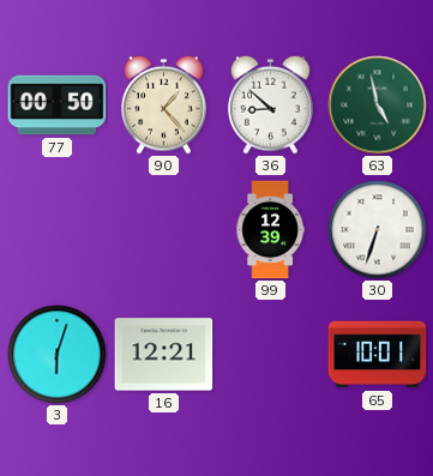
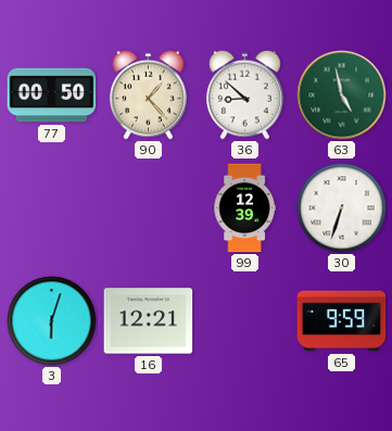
65: 10:01 -> 9:59
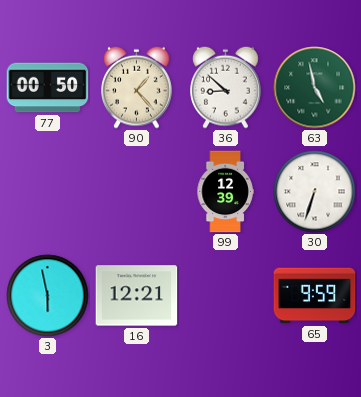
3: 6:03 -> 5:58
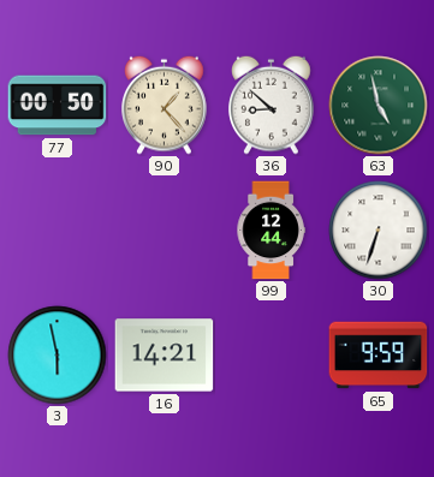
99: 12:39 -> 12:44
16: 12:21 -> 14:21
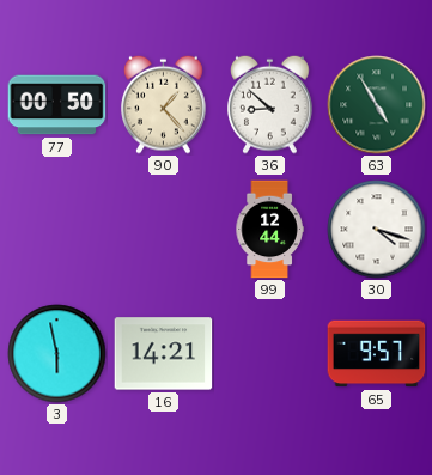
63: 4:58 -> 4:55
30: 6:33 -> 4:18
65: 9:59 -> 9:57
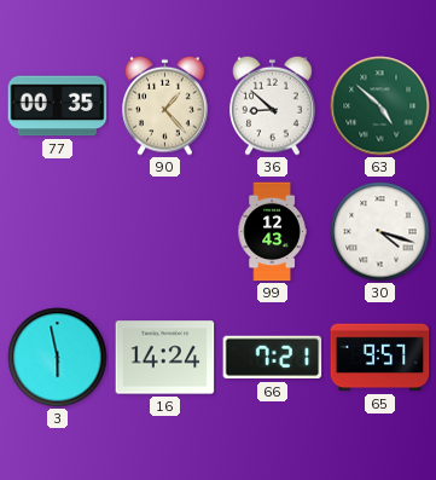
77: 00:50 -> 00:35
63: 4:55 -> 4:52
99: 12:44 -> 12:43
16: 14:21 -> 14:24
66: none -> 7:21
